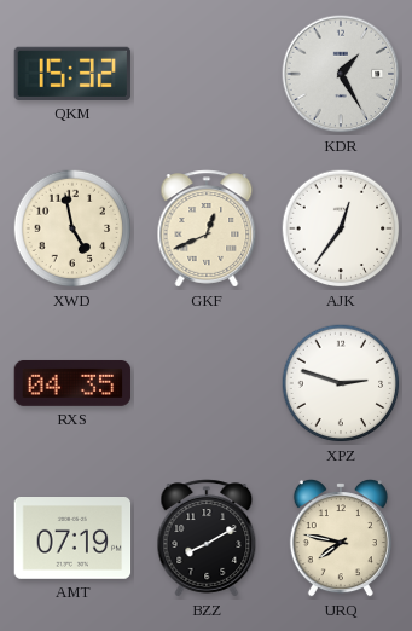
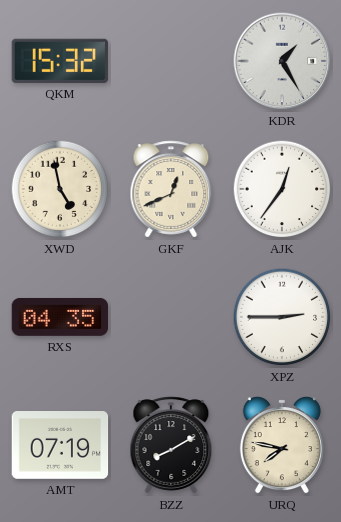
XPZ: 2:48 -> 2:45
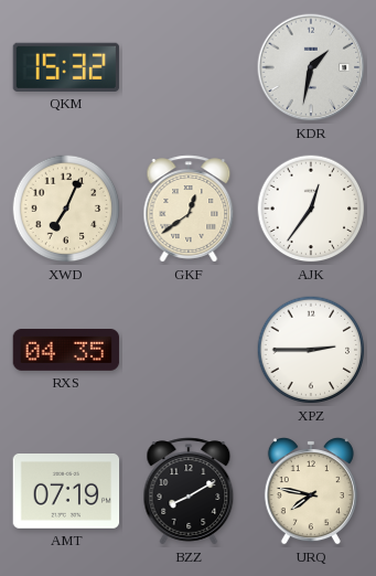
KDR: 1:25 -> 1:32
XWD: 4:58 -> 7:04
GKF: 12:41 -> 12:39
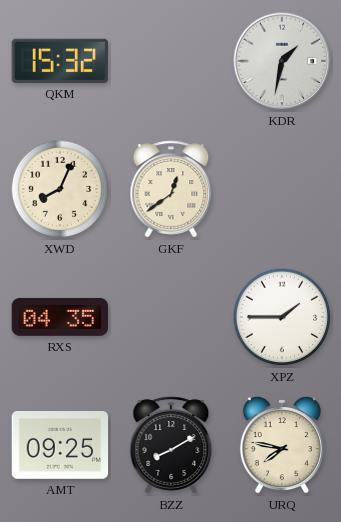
XWD: 7:04 -> 8:04
AJK: 12:36 -> none
XPZ: 2:45 -> 1:45
AMT: 07:19 -> 09:25
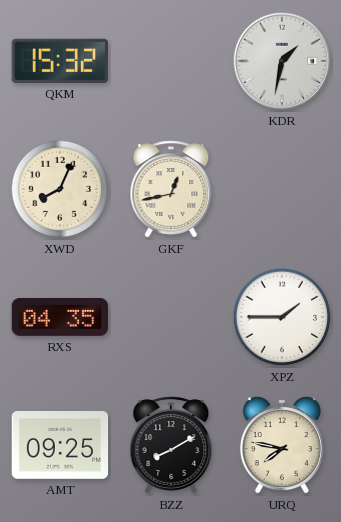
GKF: 12:39 -> 12:43
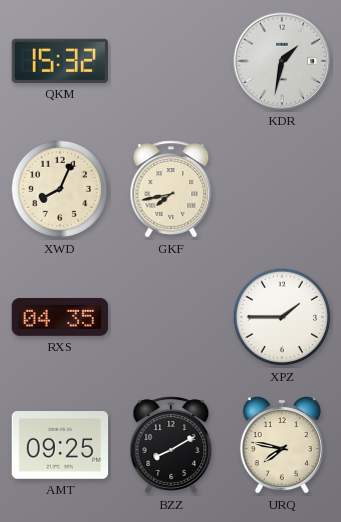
GKF: 12:43 -> 7:43
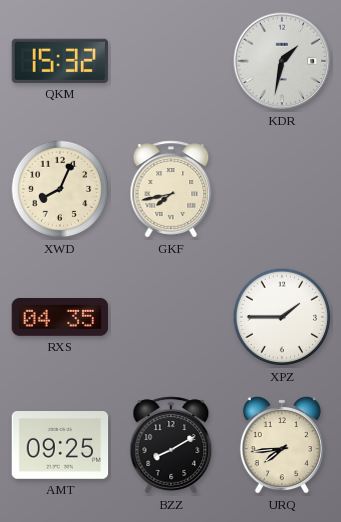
URQ: 7:47 -> 7:44
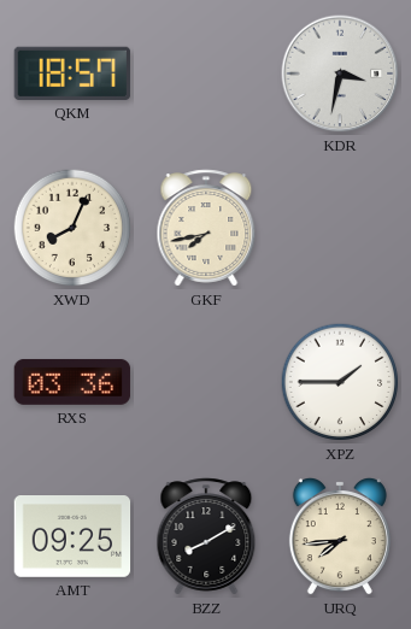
QKM: 15:32 -> 18:57
KDR: 1:32 -> 3:32
RXS: 04:35 -> 03:36
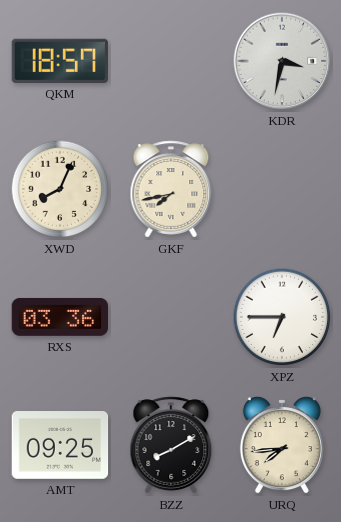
XPZ: 1:45 -> 6:45
